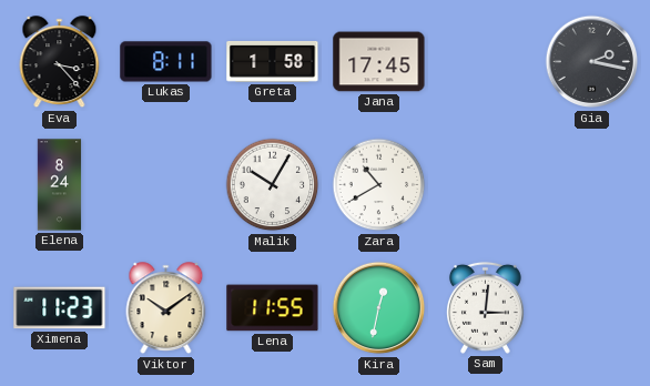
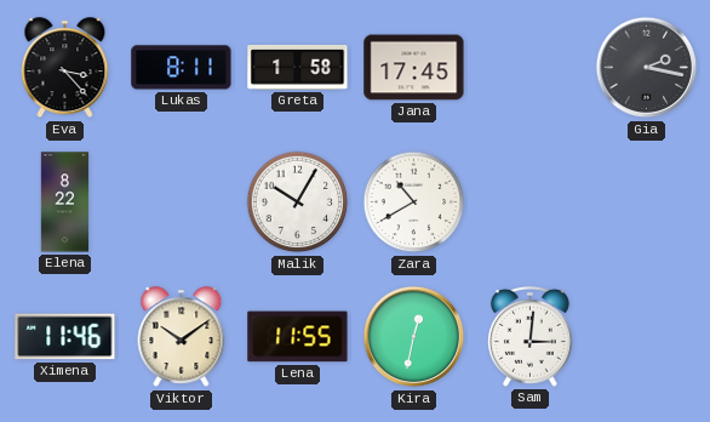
Elena: 8:24 -> 8:22
Ximena: 11:23 -> 11:46
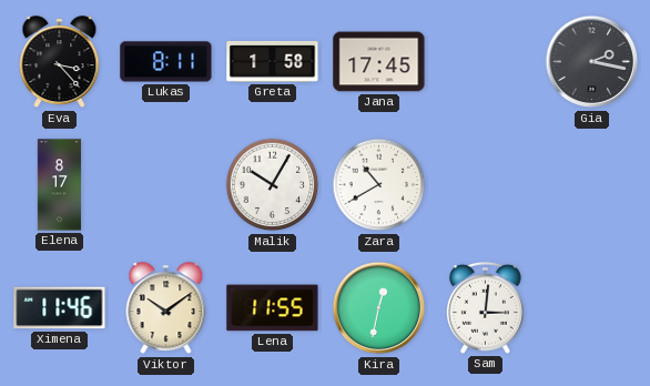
Elena: 8:22 -> 8:17
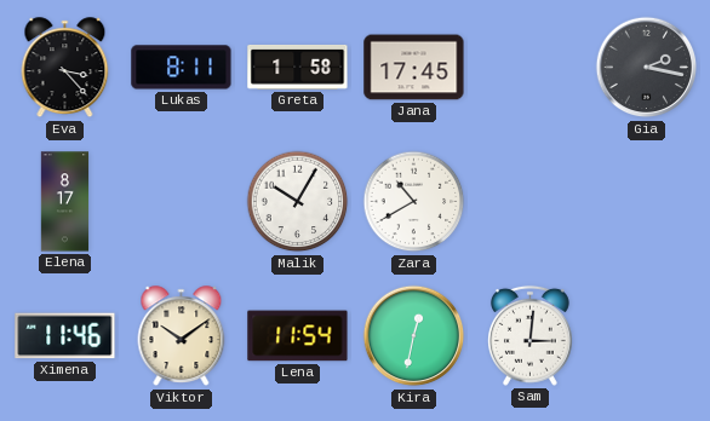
Lena: 11:55 -> 11:54
